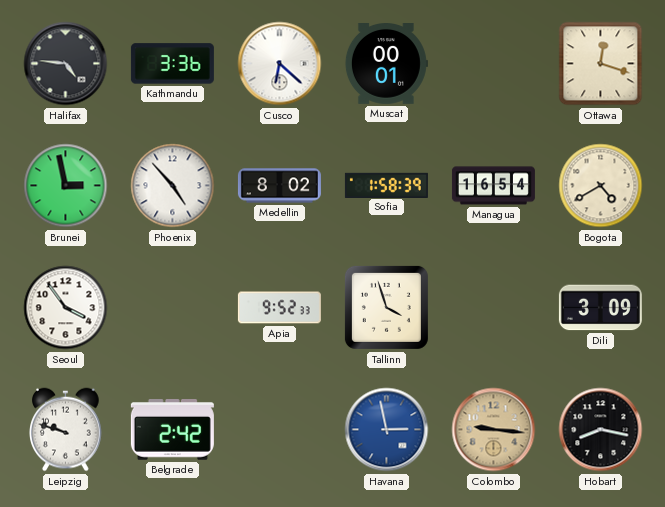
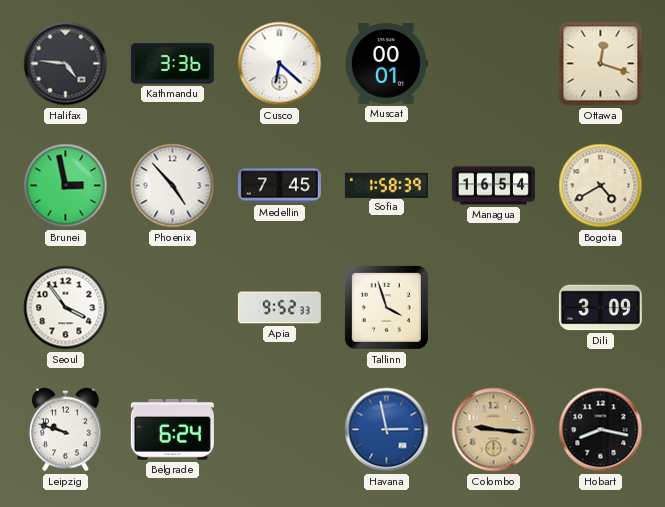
Medellin: 8:02 -> 7:45
Belgrade: 2:42 -> 6:24
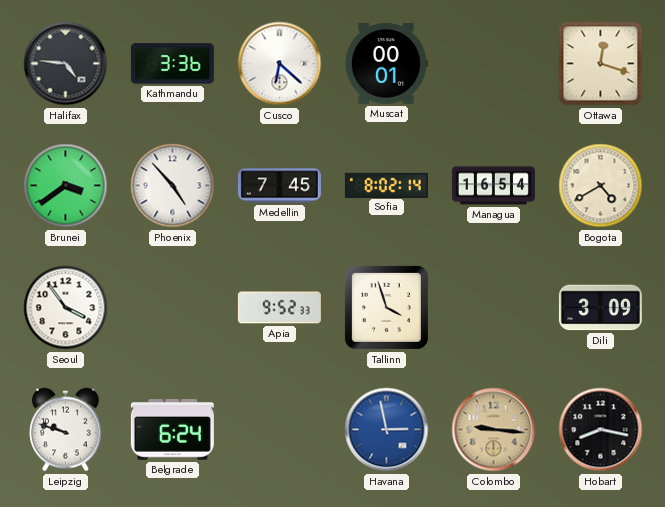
Brunei: 2:58 -> 3:39
Sofia: 1:58 -> 8:02
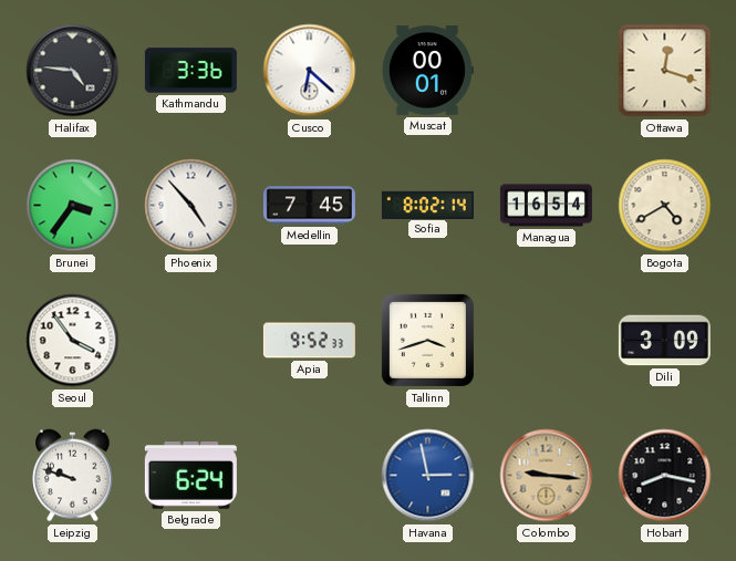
Brunei: 3:39 -> 3:36
Tallinn: 3:57 -> 3:42
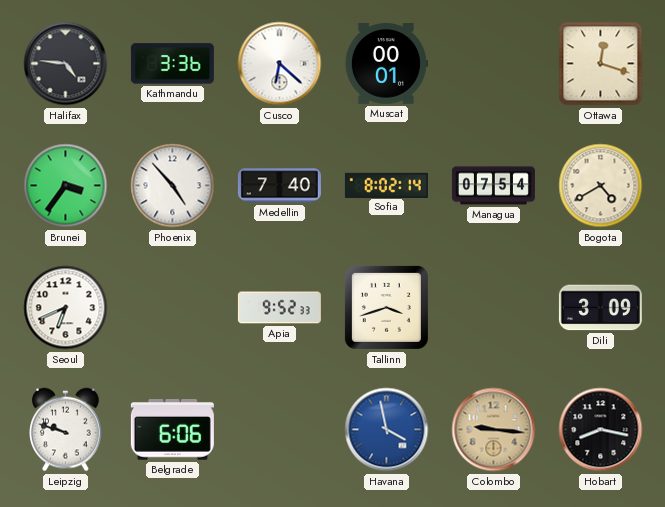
Medellin: 7:45 -> 7:40
Managua: 16:54 -> 07:54
Seoul: 3:54 -> 6:41
Belgrade: 6:24 -> 6:06
Havana: 2:58 -> 3:58
